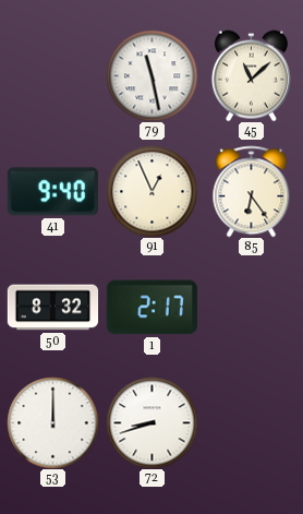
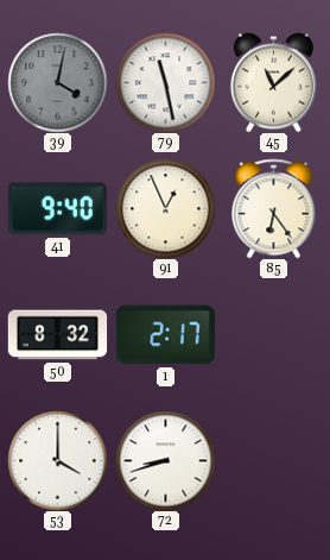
39: none -> 4:02
53: 12:00 -> 4:00
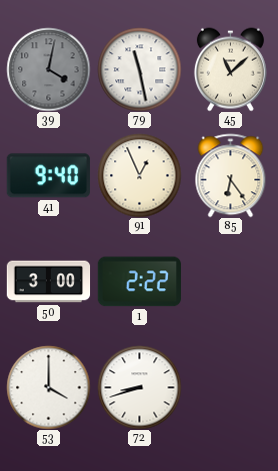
50: 8:32 -> 3:00
1: 2:17 -> 2:22
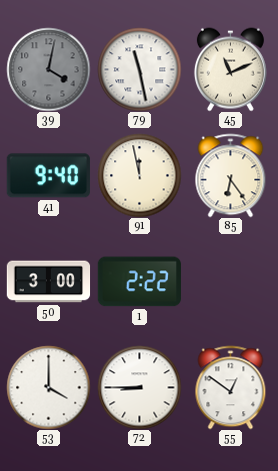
45: 11:08 -> 11:11
91: 12:56 -> 11:58
72: 8:42 -> 8:45
55: none -> 12:51
